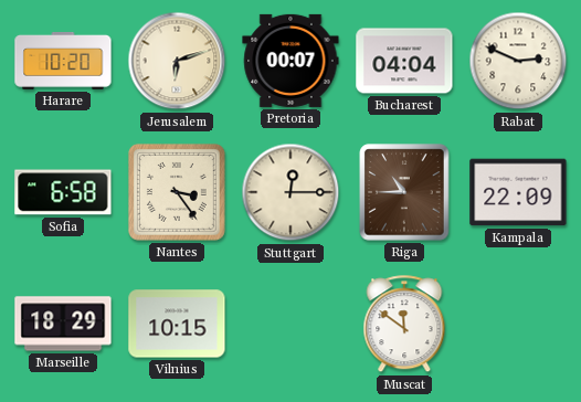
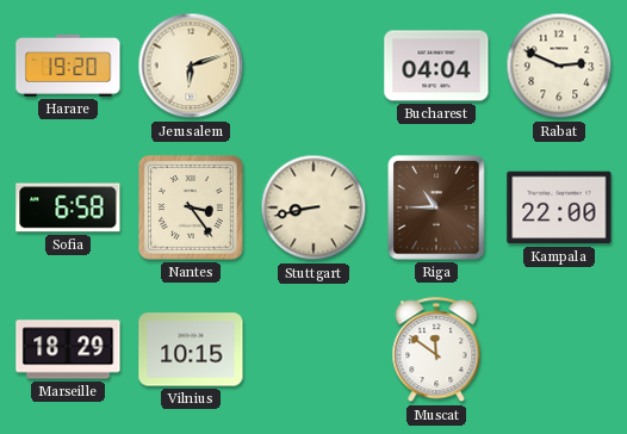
Harare: 10:20 -> 19:20
Pretoria: 00:07 -> none
Stuttgart: 12:15 -> 8:43
Kampala: 22:09 -> 22:00
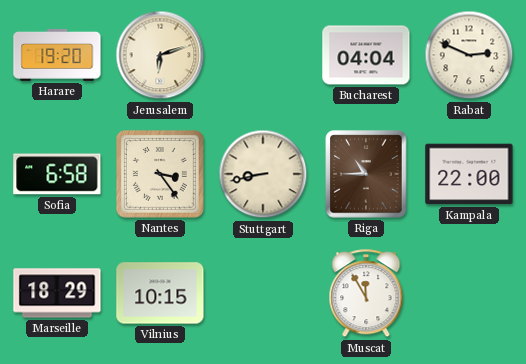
Muscat: 11:51 -> 11:55
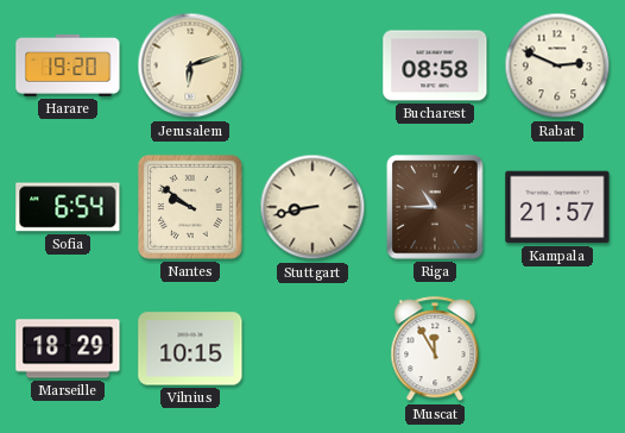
Bucharest: 04:04 -> 08:58
Sofia: 6:58 -> 6:54
Nantes: 3:24 -> 9:51
Kampala: 22:00 -> 21:57
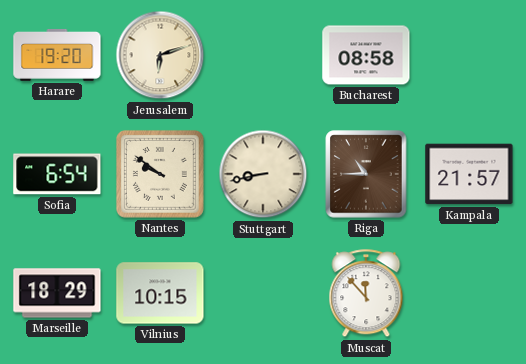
Rabat: 2:49 -> none
Muscat: 11:55 -> 11:53
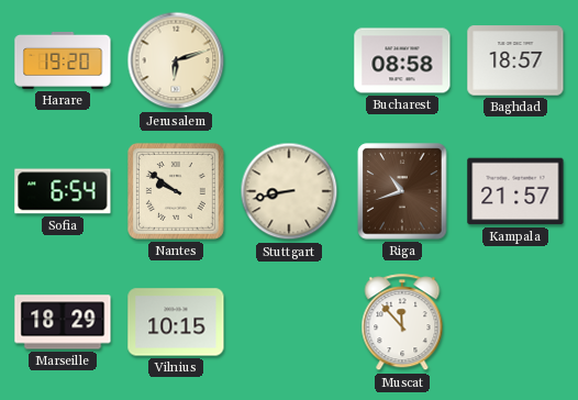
Baghdad: none -> 18:57
Riga: 10:45 -> 10:42
